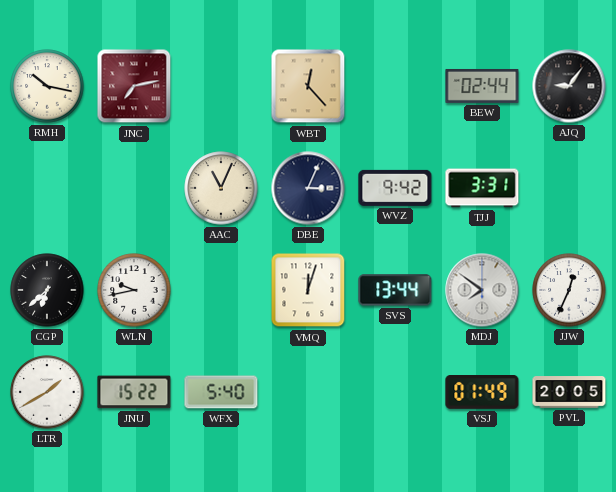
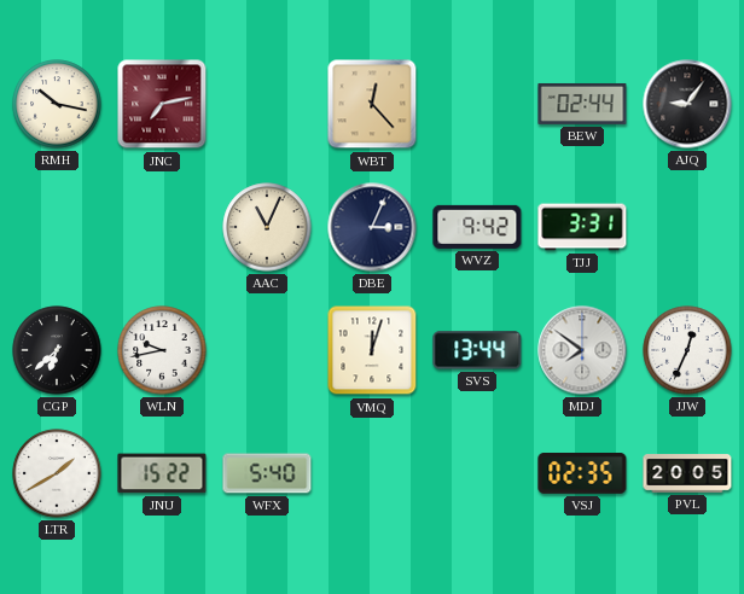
VSJ: 01:49 -> 02:35
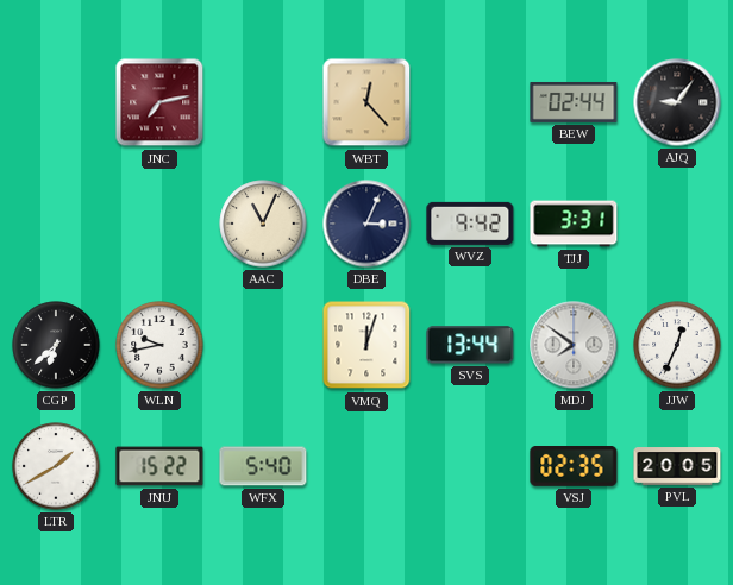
RMH: 10:17 -> none
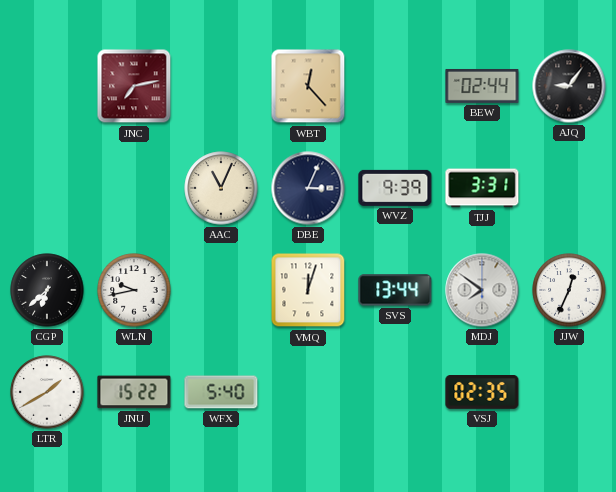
WVZ: 9:42 -> 9:39
PVL: 20:05 -> none
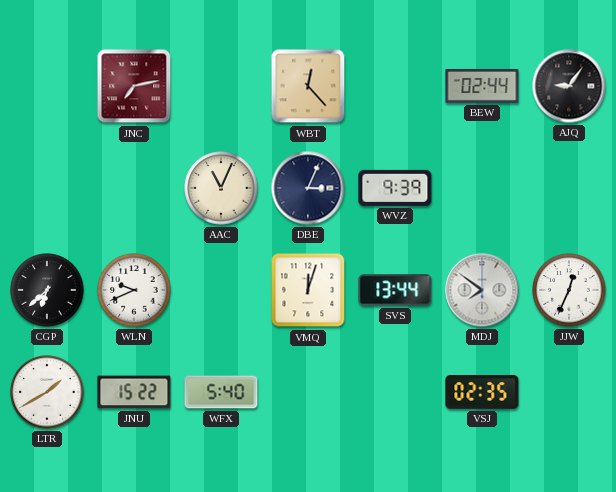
TJJ: 3:31 -> none
WLN: 9:43 -> 9:41
